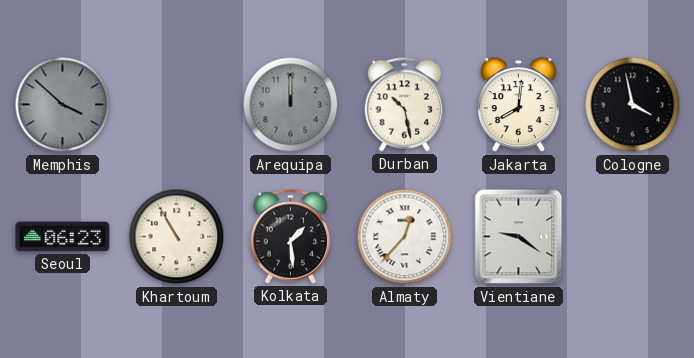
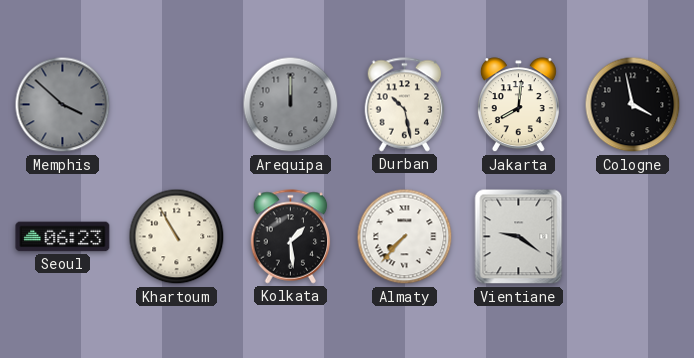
Almaty: 12:37 -> 7:37
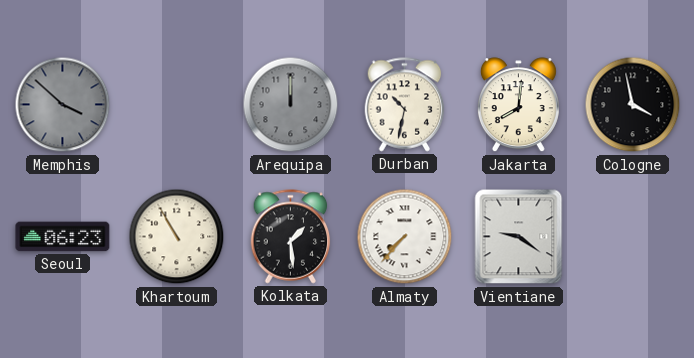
Durban: 10:28 -> 10:32
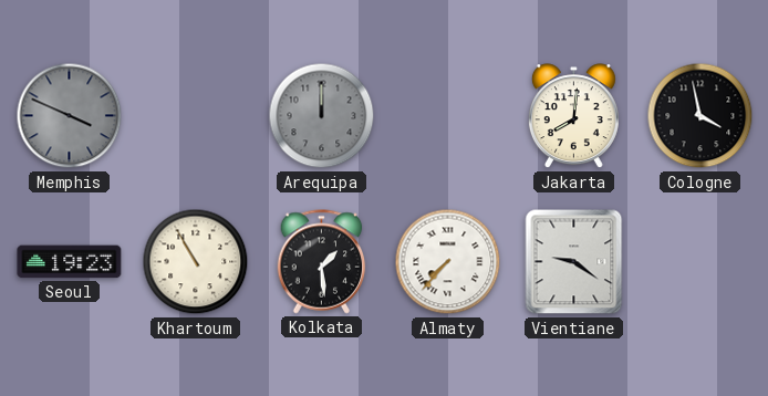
Memphis: 3:52 -> 3:49
Durban: 10:32 -> none
Seoul: 06:23 -> 19:23
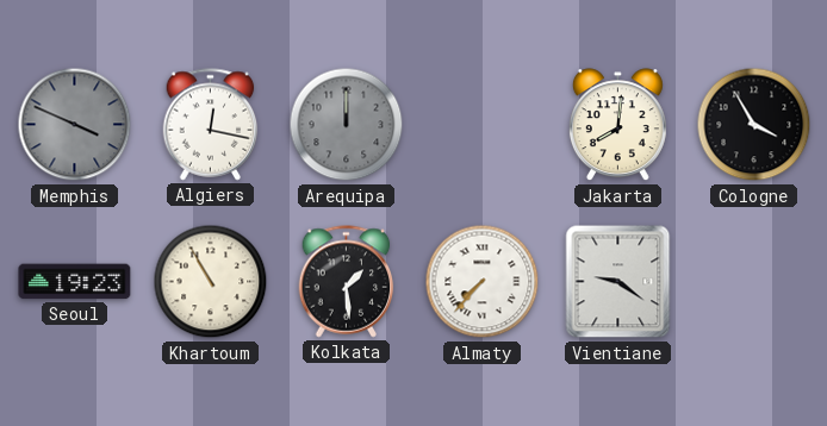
Algiers: none -> 12:17
Cologne: 3:58 -> 3:55
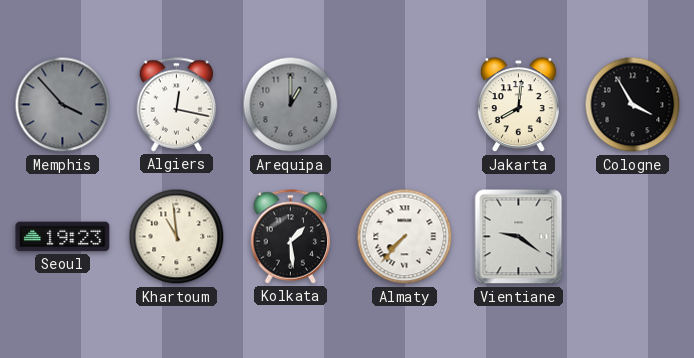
Memphis: 3:49 -> 3:53
Arequipa: 12:00 -> 1:00
Khartoum: 10:55 -> 10:59
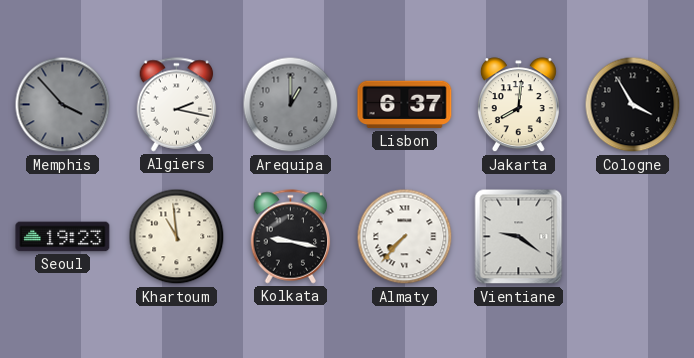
Algiers: 12:17 -> 2:17
Lisbon: none -> 6:37
Kolkata: 1:29 -> 9:17
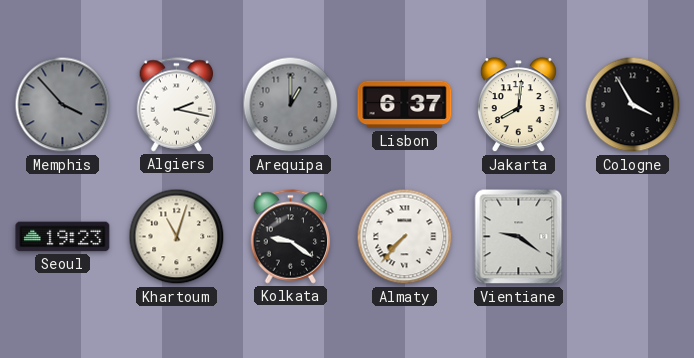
Khartoum: 10:59 -> 11:03
Kolkata: 9:17 -> 9:21
